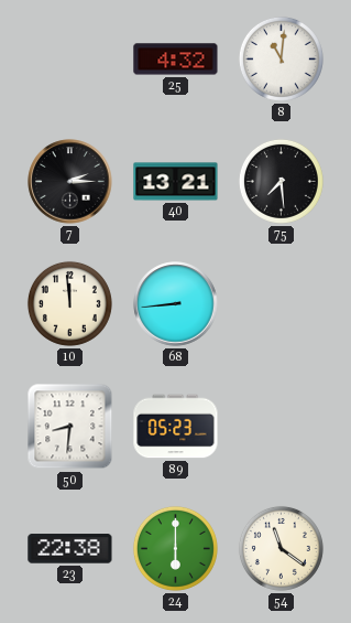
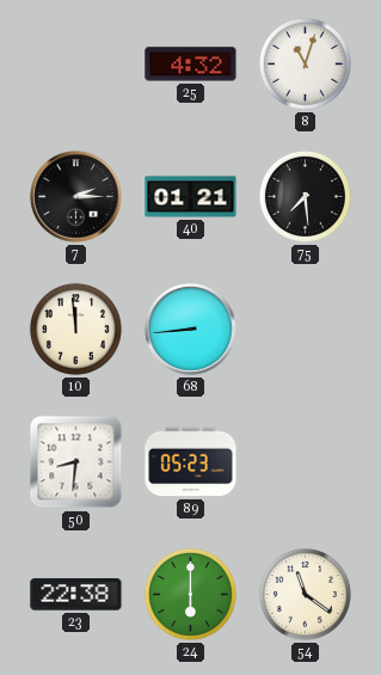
8: 11:01 -> 11:03
40: 13:21 -> 01:21
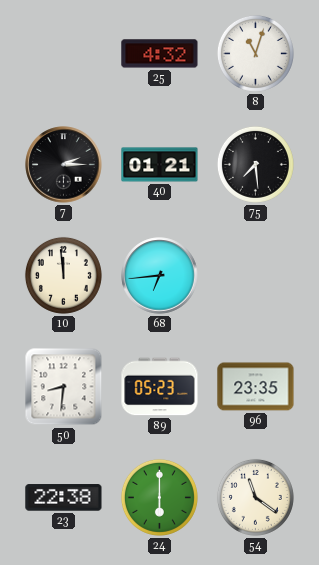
68: 8:44 -> 6:44
96: none -> 23:35
